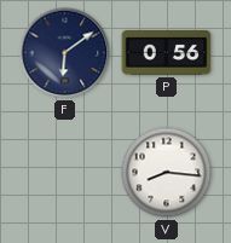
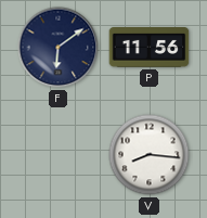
P: 0:56 -> 11:56
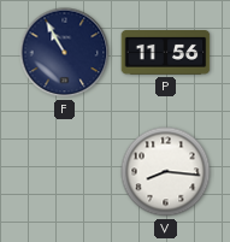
F: 6:09 -> 10:55
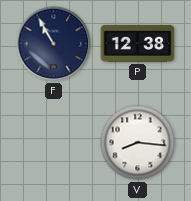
P: 11:56 -> 12:38
